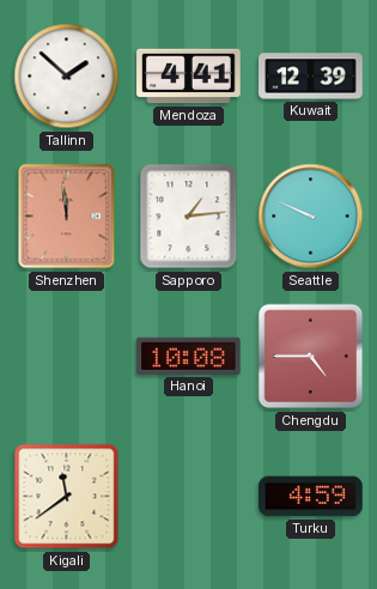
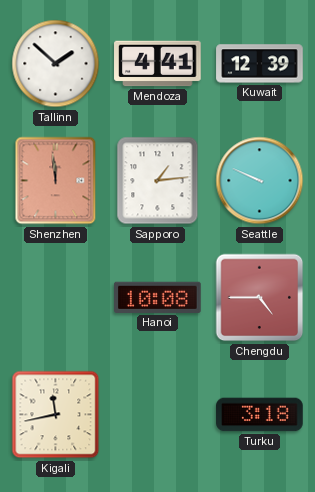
Kigali: 11:39 -> 11:43
Turku: 4:59 -> 3:18
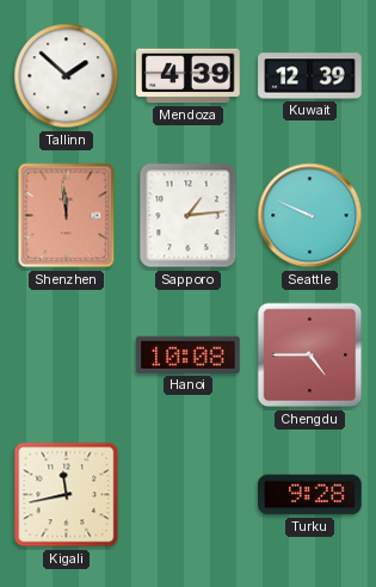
Mendoza: 4:41 -> 4:39
Turku: 3:18 -> 9:28
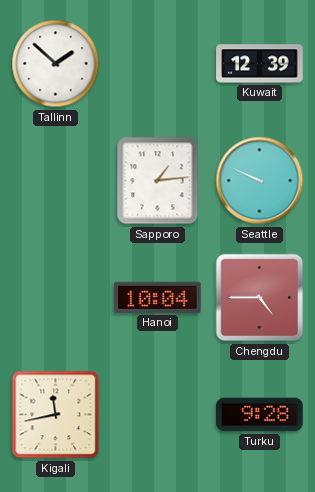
Mendoza: 4:39 -> none
Shenzhen: 11:59 -> none
Hanoi: 10:08 -> 10:04
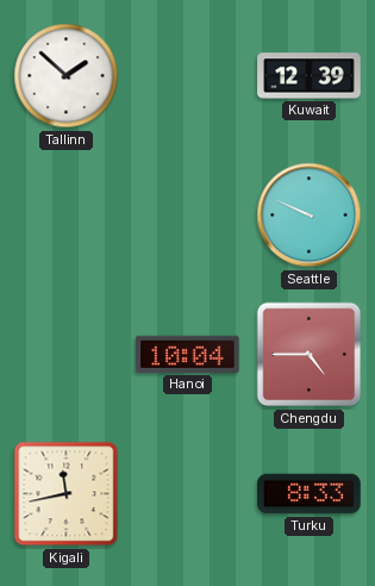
Sapporo: 1:14 -> none
Turku: 9:28 -> 8:33
